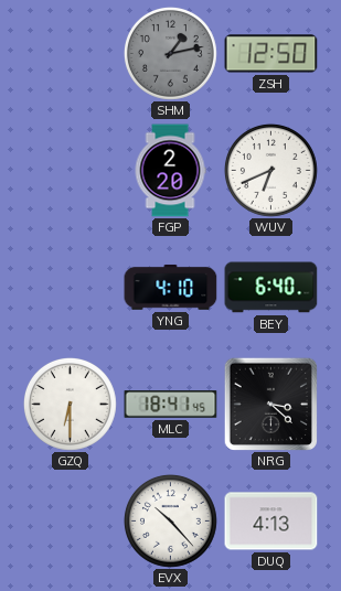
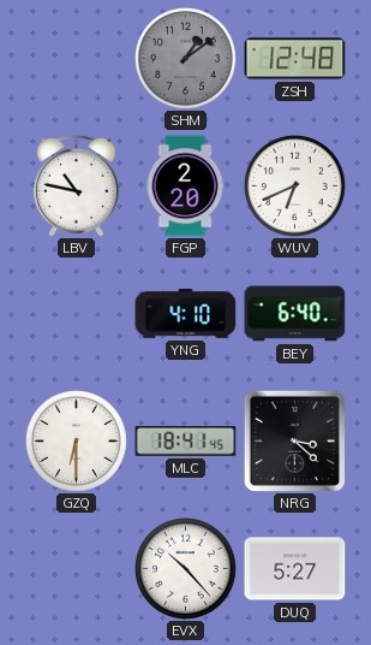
SHM: 1:13 -> 1:09
ZSH: 12:50 -> 12:48
LBV: none -> 10:47
DUQ: 4:13 -> 5:27
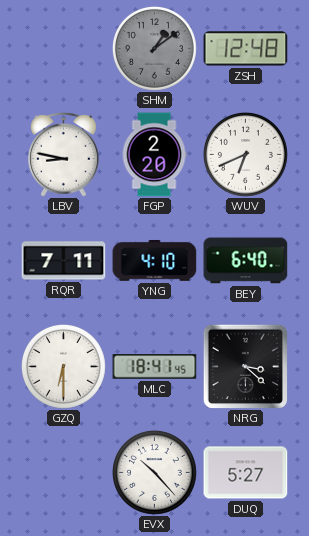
LBV: 10:47 -> 8:47
RQR: none -> 7:11
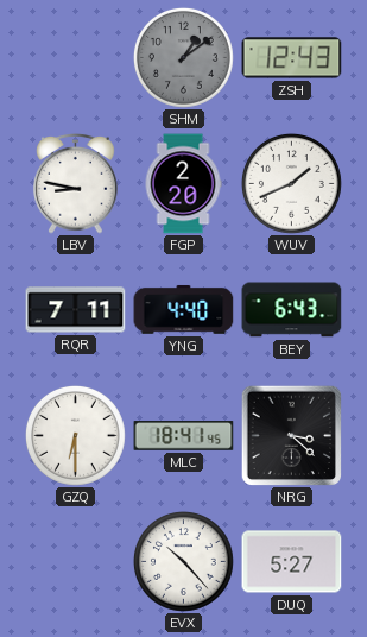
ZSH: 12:48 -> 12:43
WUV: 6:41 -> 1:41
YNG: 4:10 -> 4:40
BEY: 6:40 -> 6:43
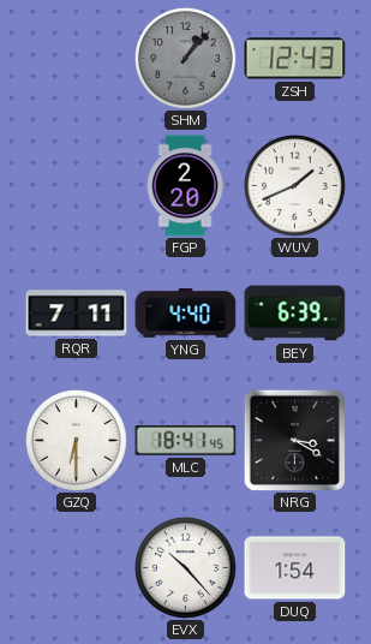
SHM: 1:09 -> 1:07
LBV: 8:47 -> none
BEY: 6:43 -> 6:39
NRG: 3:22 -> 3:20
DUQ: 5:27 -> 1:54
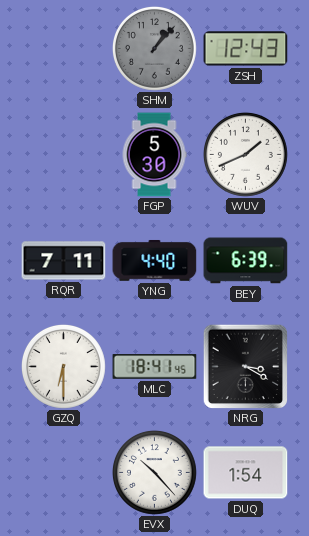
FGP: 2:20 -> 5:30
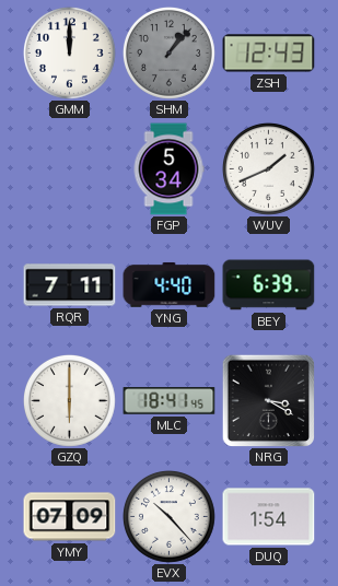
GMM: none -> 12:00
FGP: 5:30 -> 5:34
GZQ: 6:30 -> 6:00
YMY: none -> 07:09
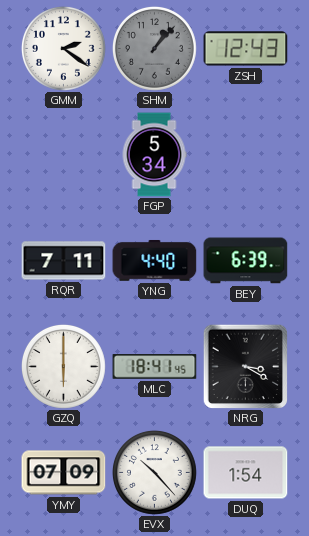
GMM: 12:00 -> 2:21
WUV: 1:41 -> none
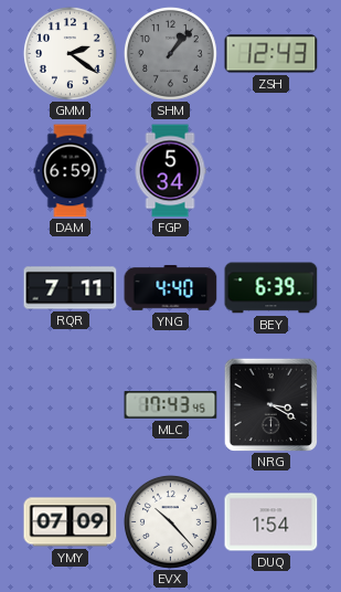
DAM: none -> 6:59
GZQ: 6:00 -> none
MLC: 18:41 -> 17:43
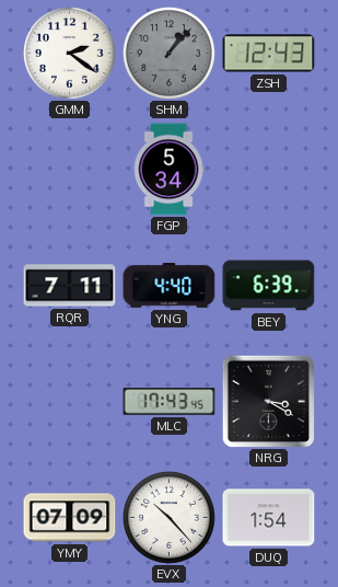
DAM: 6:59 -> none
